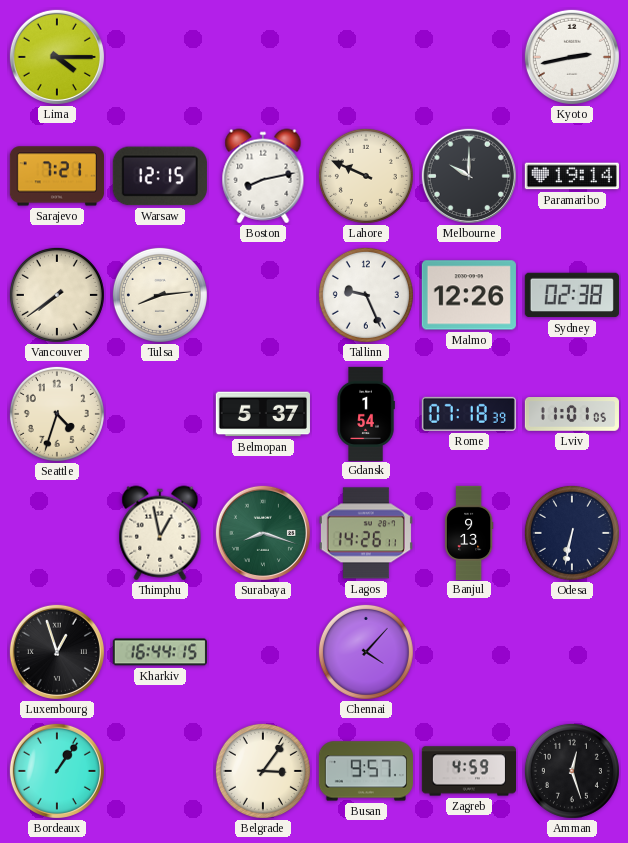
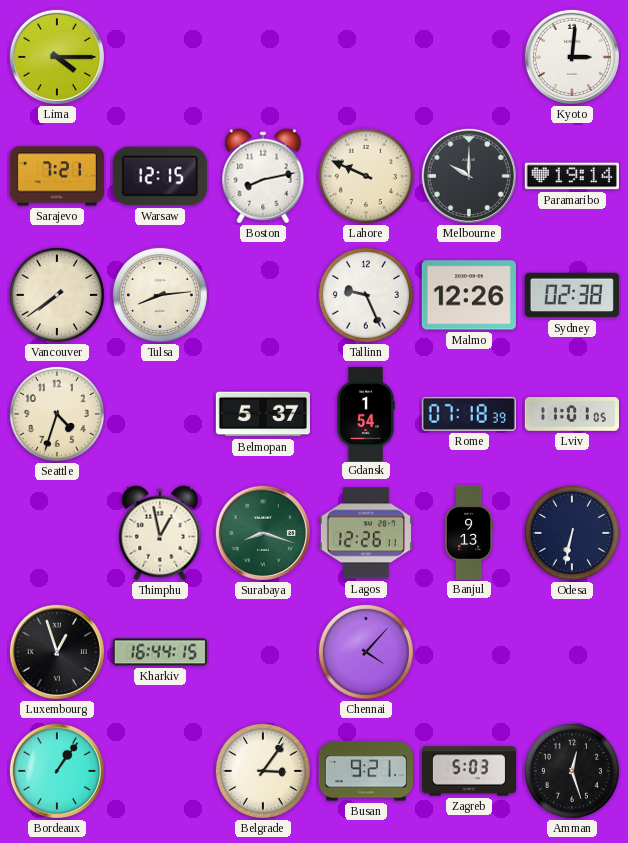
Kyoto: 2:43 -> 3:01
Lagos: 14:26 -> 12:26
Busan: 9:57 -> 9:21
Zagreb: 4:59 -> 5:03
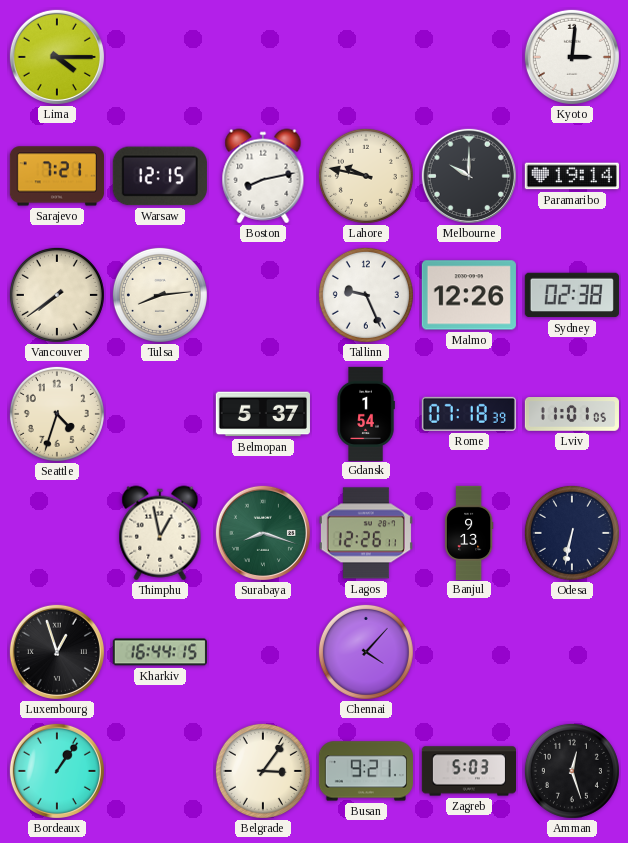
Lahore: 9:49 -> 9:47
